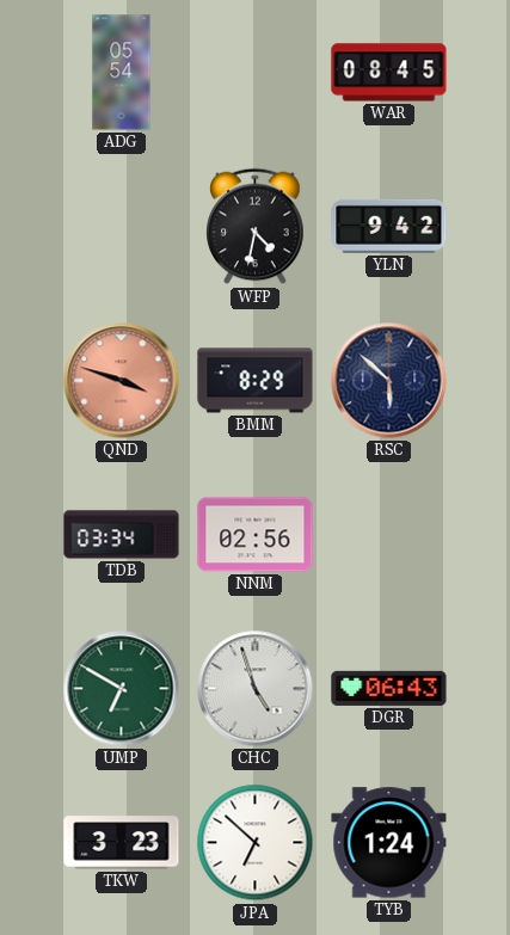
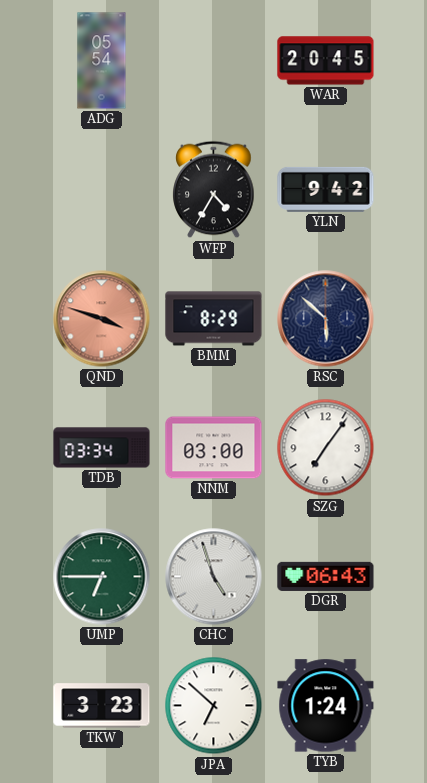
WAR: 08:45 -> 20:45
WFP: 4:32 -> 4:35
NNM: 02:56 -> 03:00
SZG: none -> 7:06
UMP: 6:50 -> 6:45
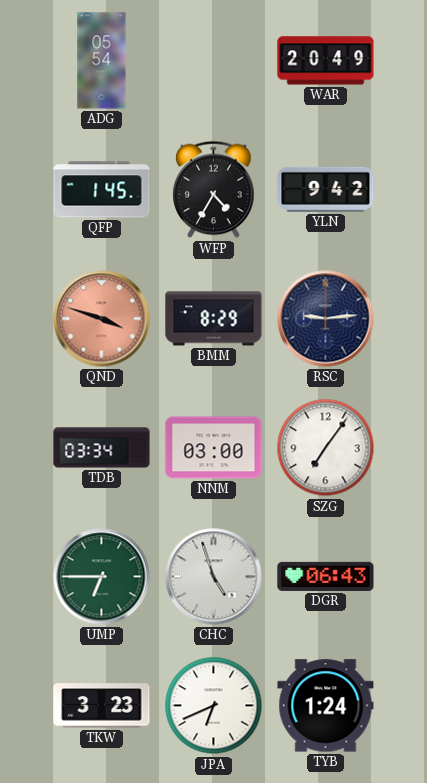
WAR: 20:45 -> 20:49
QFP: none -> 1:45
RSC: 5:52 -> 9:14
JPA: 6:52 -> 6:41
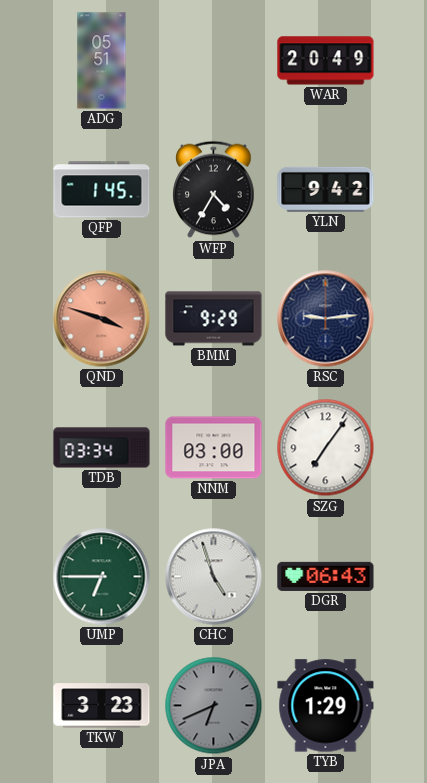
ADG: 05:54 -> 05:51
BMM: 8:29 -> 9:29
JPA dial: white -> grey
TYB: 1:24 -> 1:29
